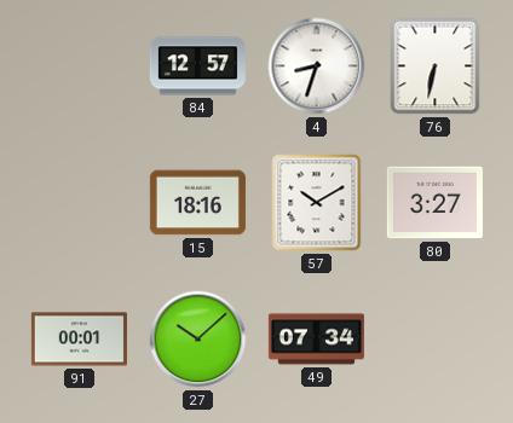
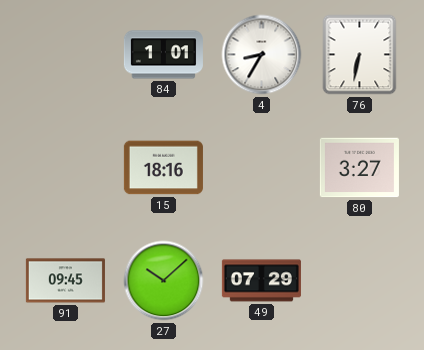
84: 12:57 -> 1:01
4: 8:33 -> 8:35
57: 10:10 -> none
91: 00:01 -> 09:45
49: 07:34 -> 07:29
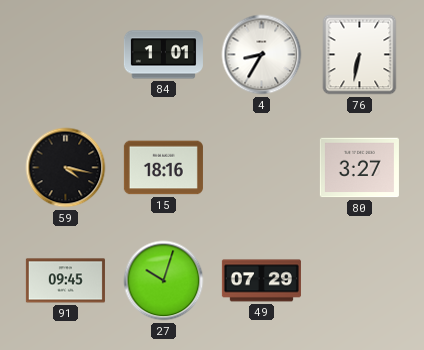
59: none -> 4:17
27: 10:08 -> 10:03
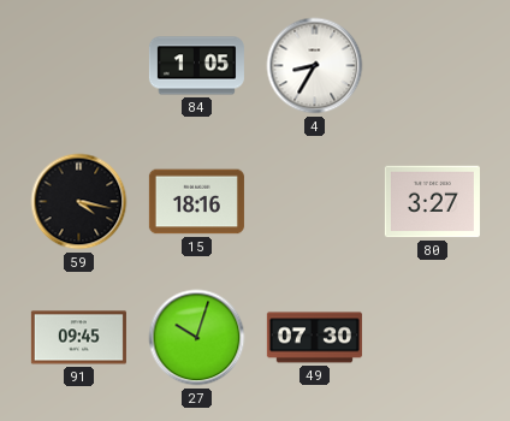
84: 1:01 -> 1:05
76: 6:32 -> none
49: 07:29 -> 07:30
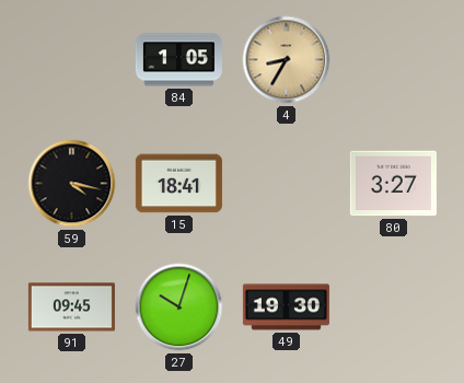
4 dial: white -> champagne
15: 18:16 -> 18:41
49: 07:30 -> 19:30
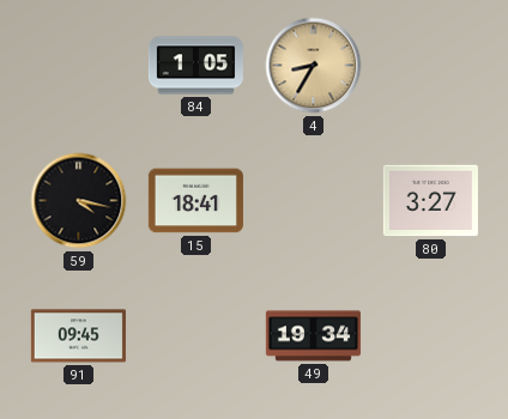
27: 10:03 -> none
49: 19:30 -> 19:34
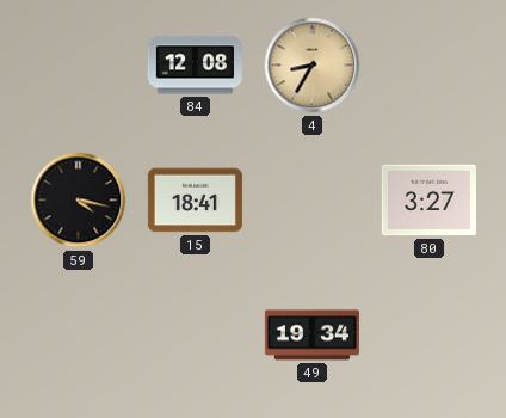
84: 1:05 -> 12:08
91: 09:45 -> none
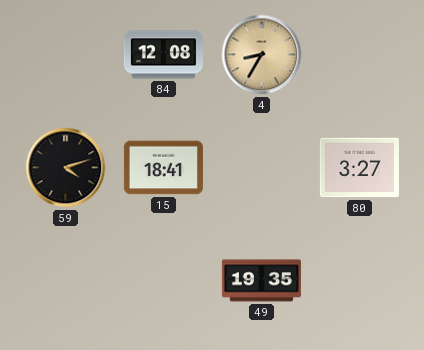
59: 4:17 -> 4:12
49: 19:34 -> 19:35
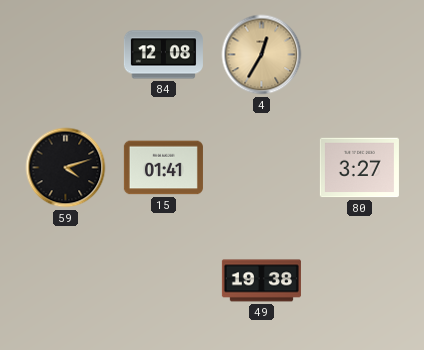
4: 8:35 -> 12:35
15: 18:41 -> 01:41
49: 19:35 -> 19:38
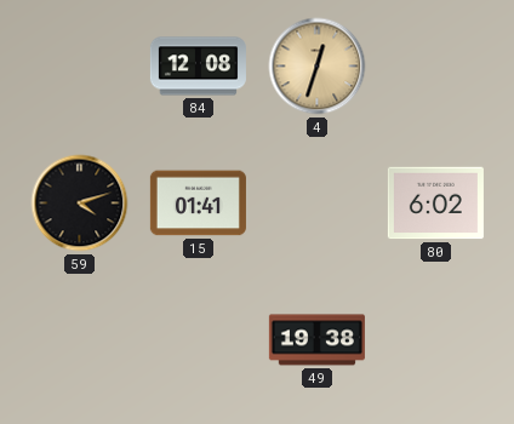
4: 12:35 -> 12:33
80: 3:27 -> 6:02
